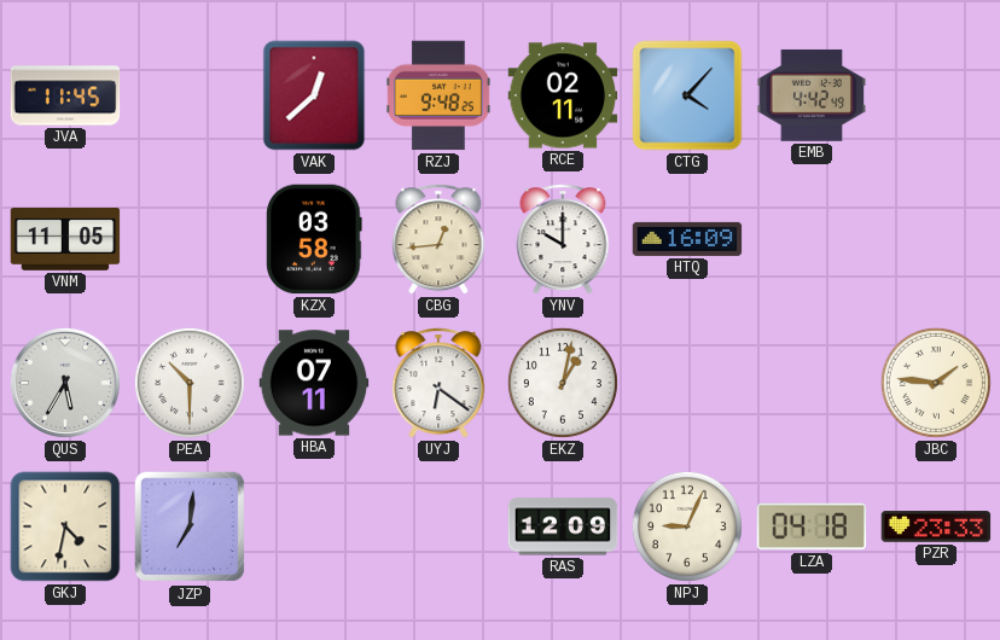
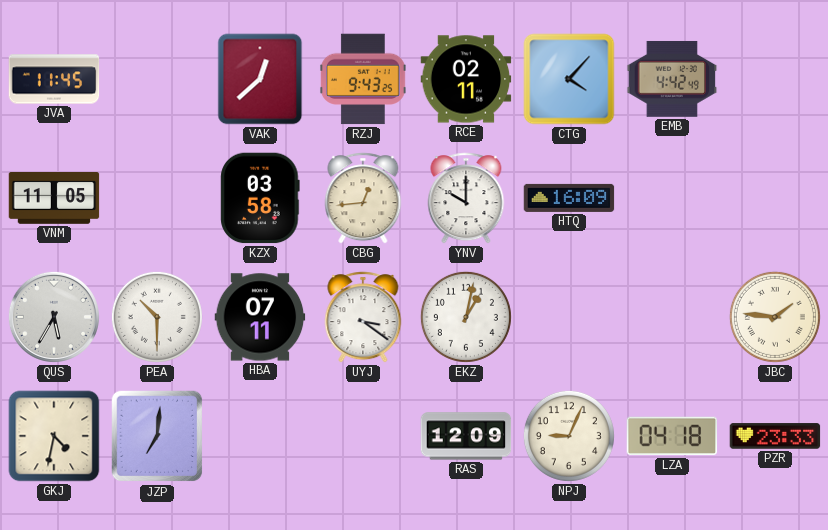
RZJ: 9:48 -> 9:43
UYJ: 6:21 -> 3:21
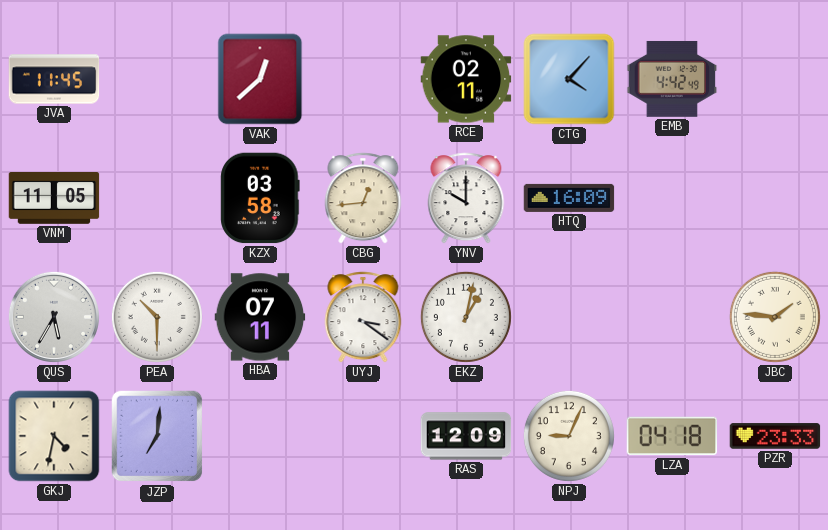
RZJ: 9:43 -> none
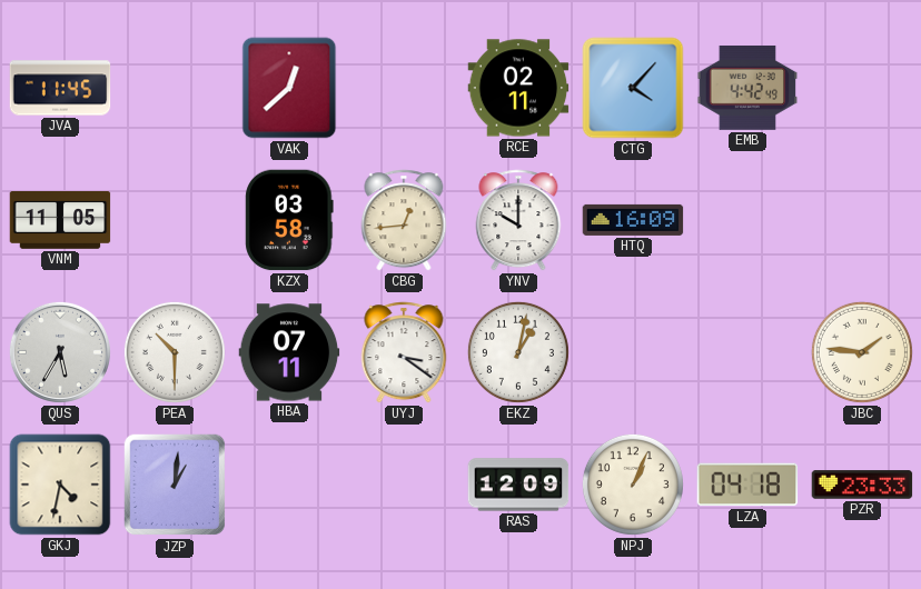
JZP: 7:01 -> 1:01
NPJ: 9:04 -> 1:04
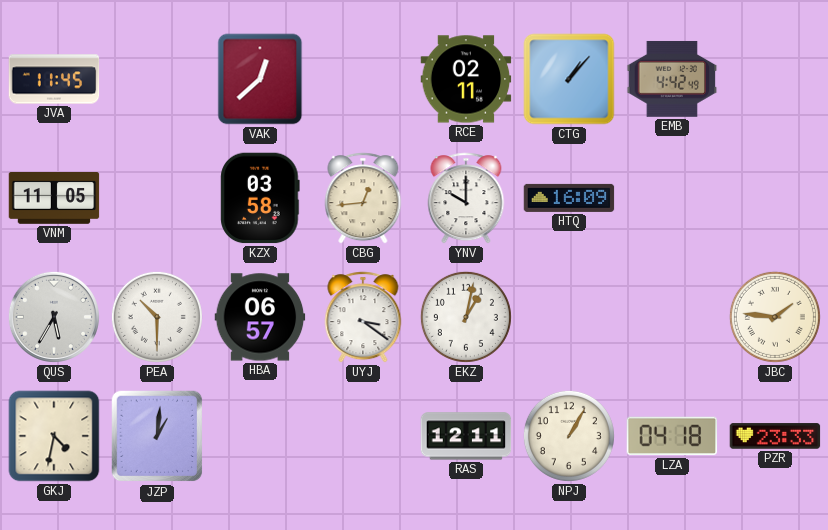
CTG: 4:07 -> 1:07
HBA: 07:11 -> 06:57
RAS: 12:09 -> 12:11
NPJ: 1:04 -> 1:05
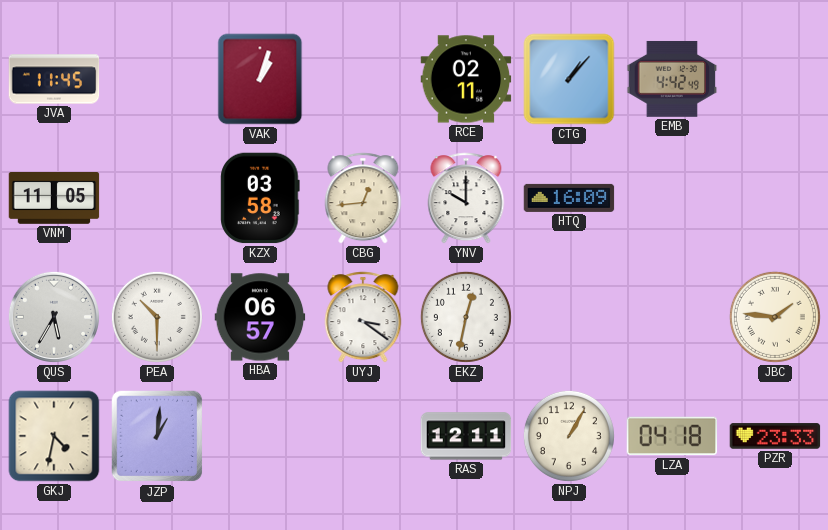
VAK: 12:38 -> 1:03
EKZ: 1:02 -> 12:32
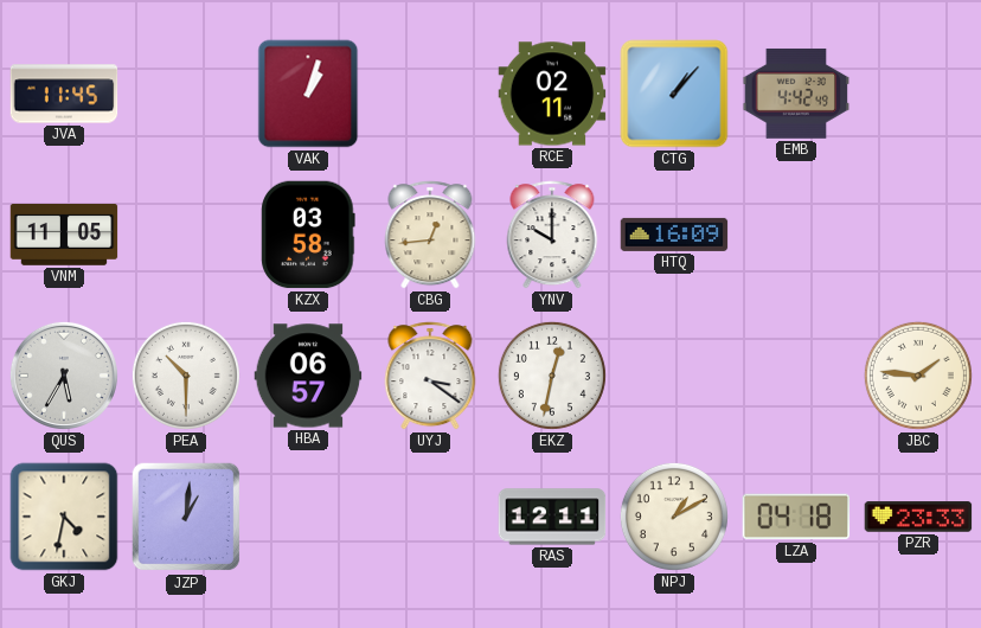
NPJ: 1:05 -> 1:10
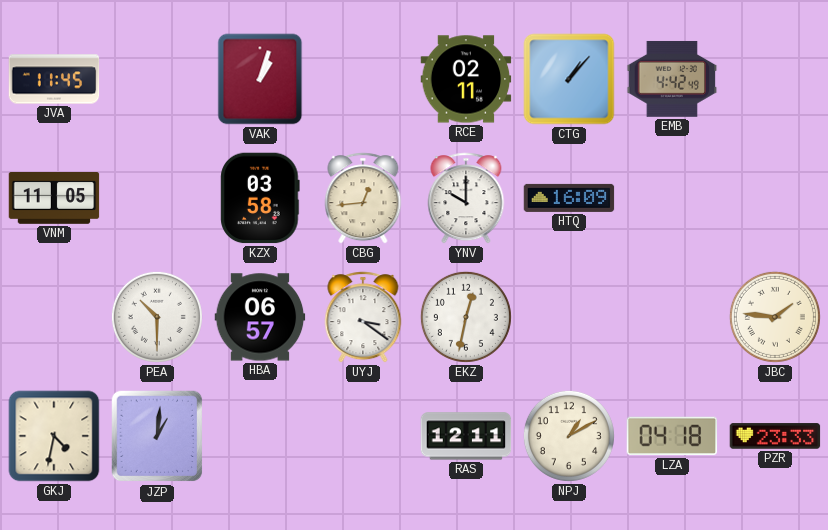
QUS: 5:35 -> none
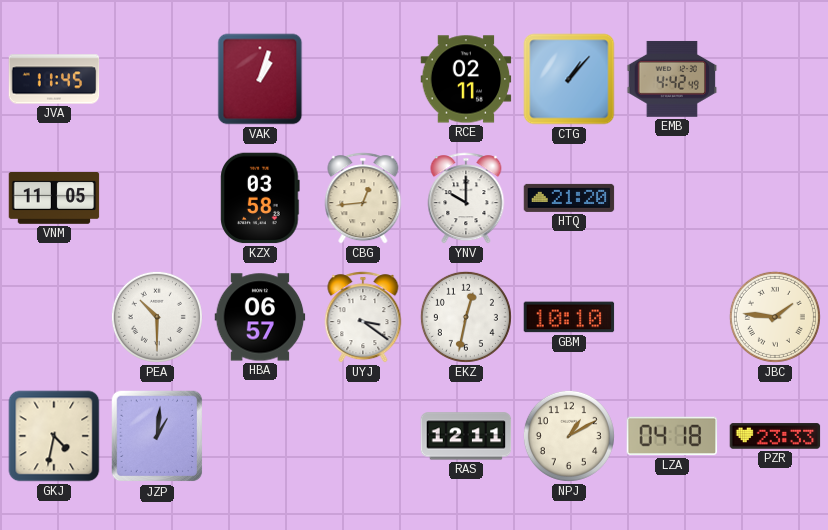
HTQ: 16:09 -> 21:20
GBM: none -> 10:10
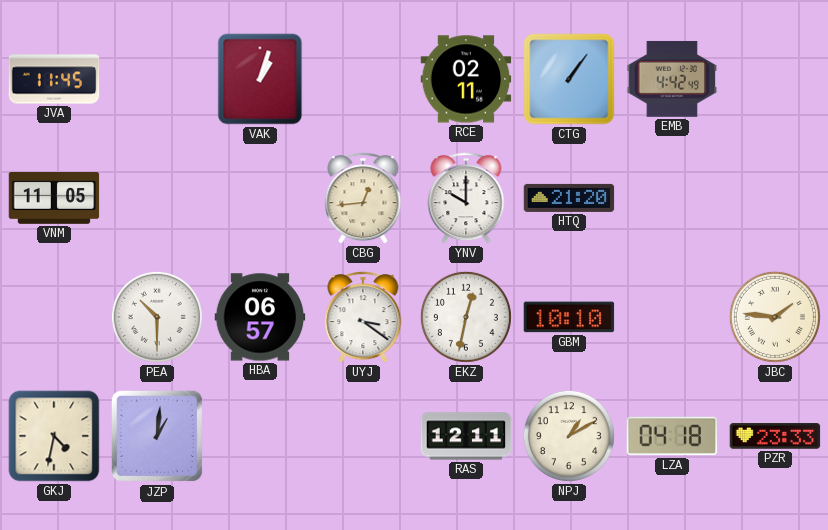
CTG: 1:07 -> 1:06
KZX: 03:58 -> none
